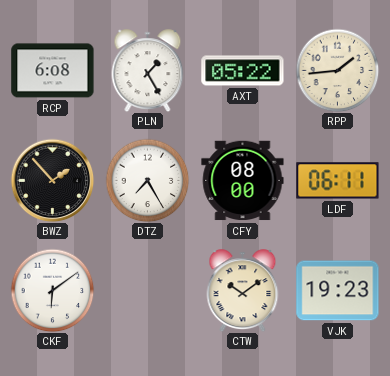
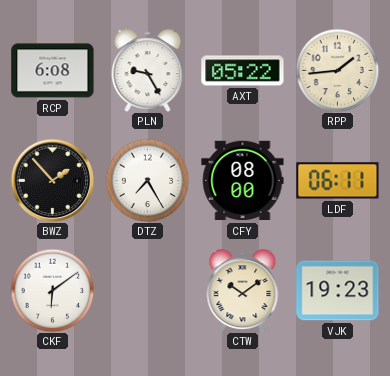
PLN: 1:25 -> 9:25
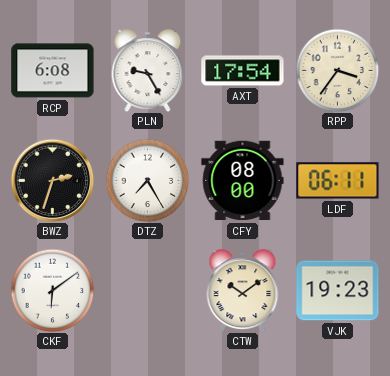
AXT: 05:22 -> 17:54
RPP: 1:44 -> 3:36
BWZ: 1:53 -> 2:33
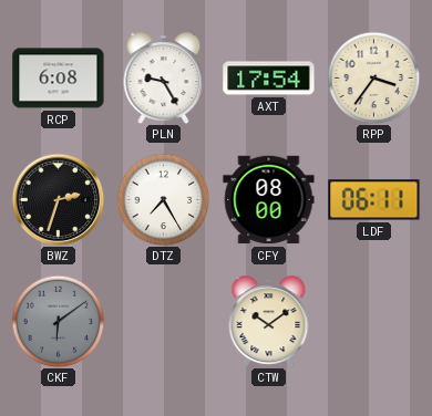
CKF dial: white -> grey
VJK: 19:23 -> none
